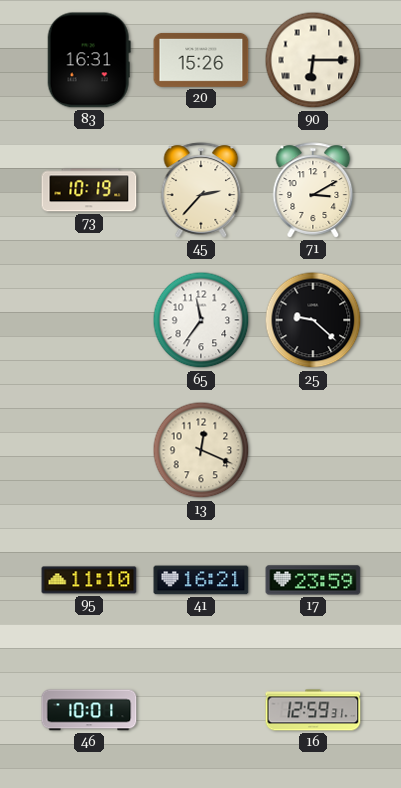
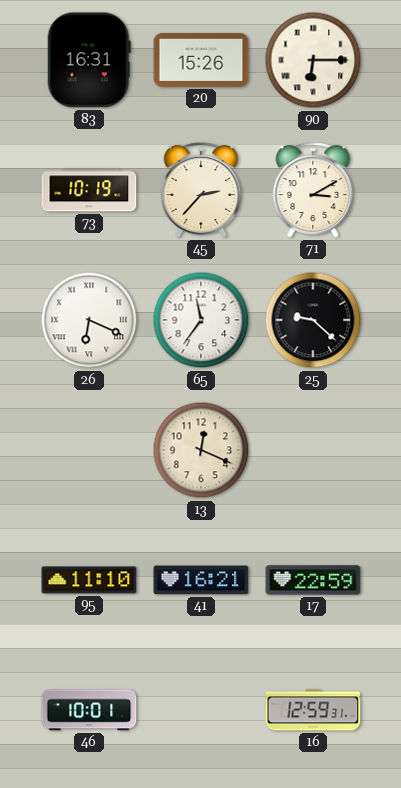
26: none -> 6:19
17: 23:59 -> 22:59
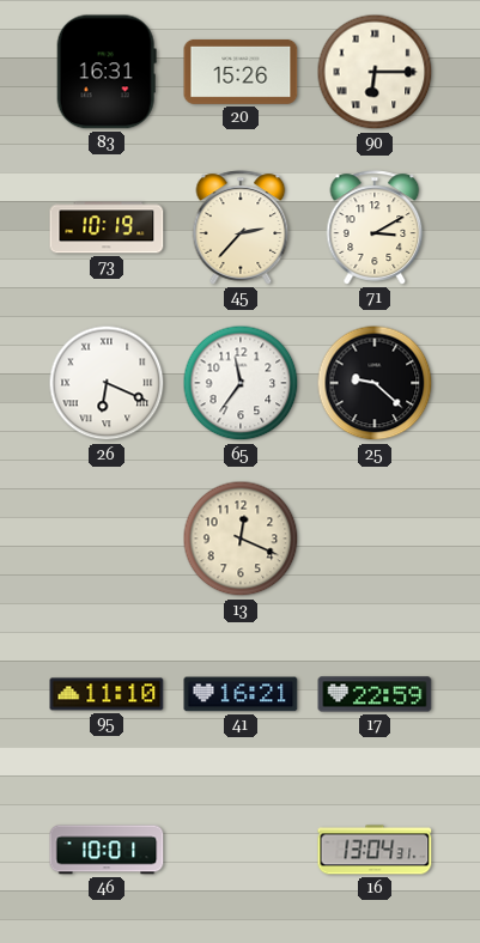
16: 12:59 -> 13:04
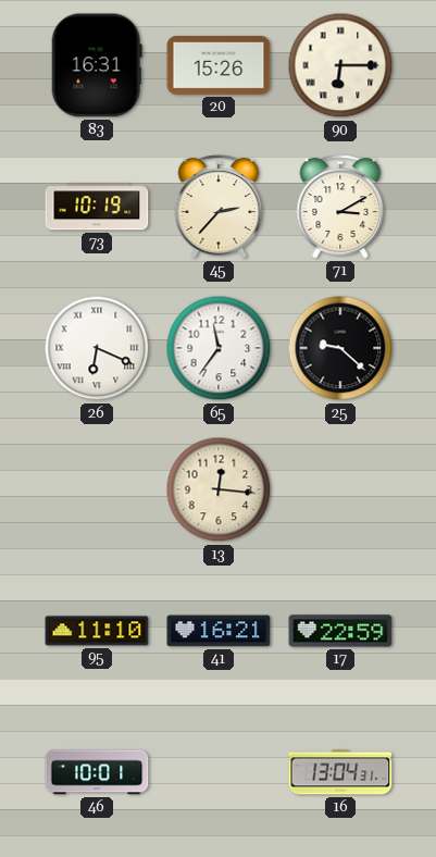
13: 12:19 -> 12:16
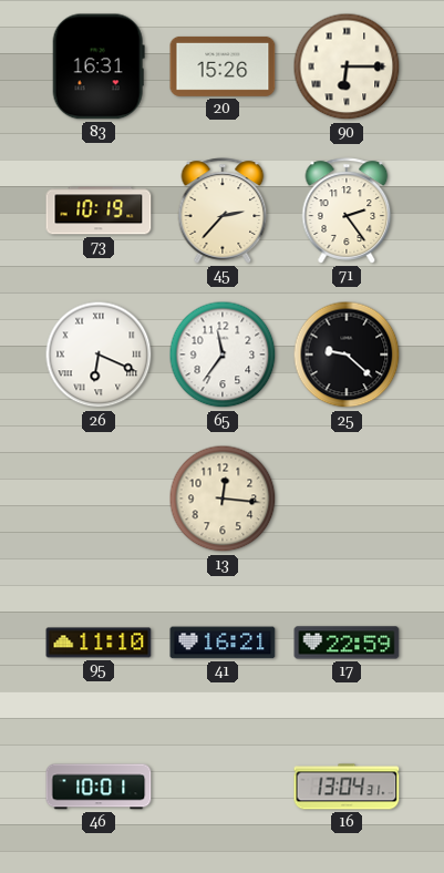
71: 3:10 -> 2:24
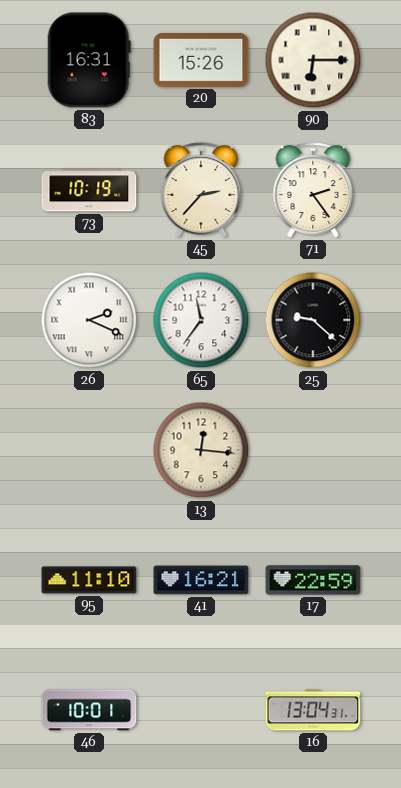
26: 6:19 -> 2:19
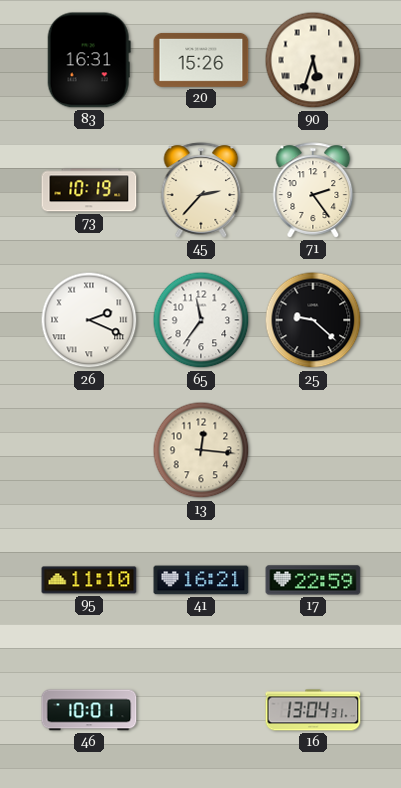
90: 6:15 -> 5:33
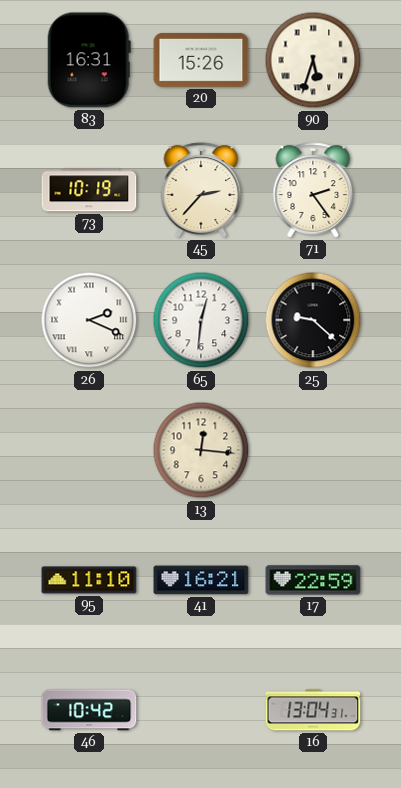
65: 11:36 -> 12:31
46: 10:01 -> 10:42
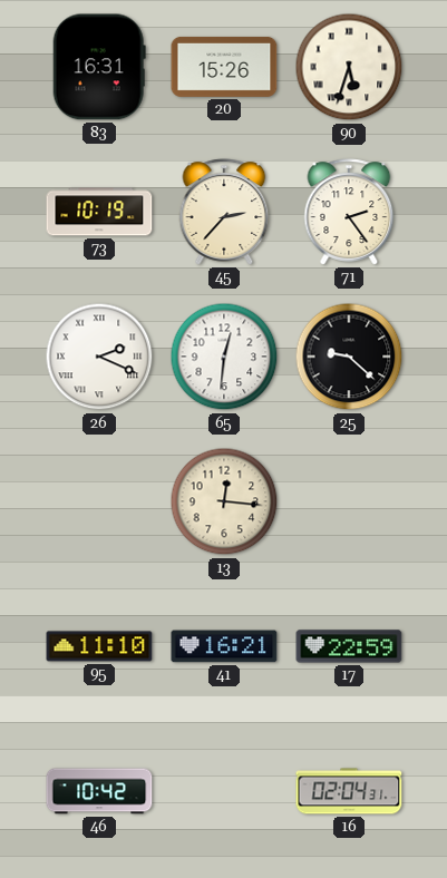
16: 13:04 -> 02:04
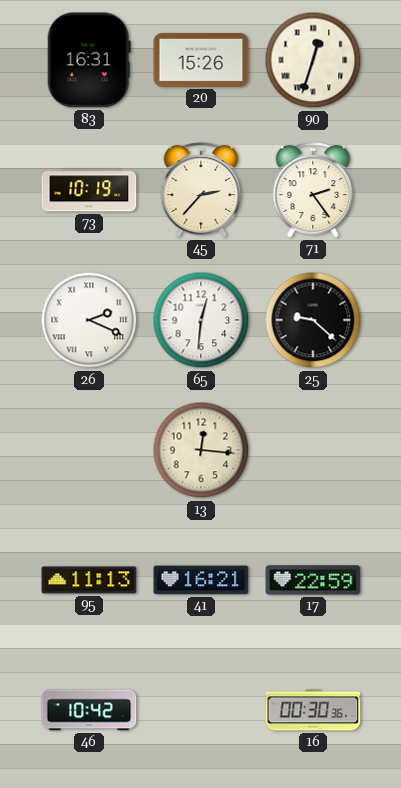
90: 5:33 -> 12:33
95: 11:10 -> 11:13
16: 02:04 -> 00:30
